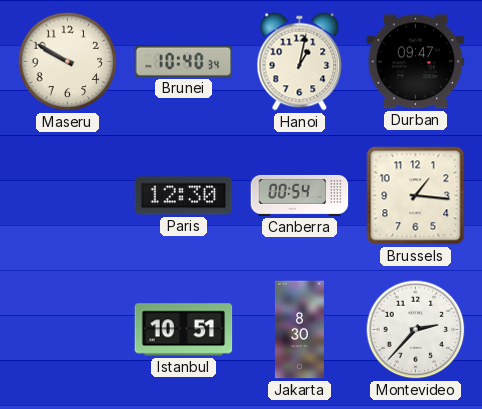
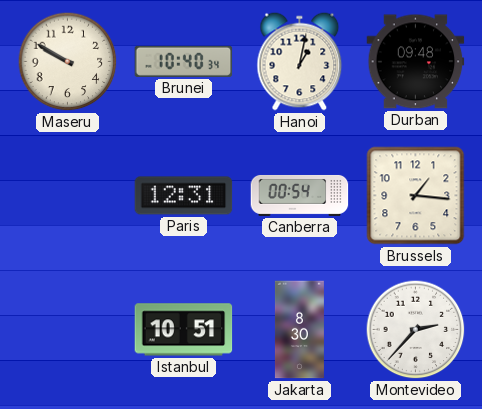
Durban: 09:47 -> 09:48
Paris: 12:30 -> 12:31
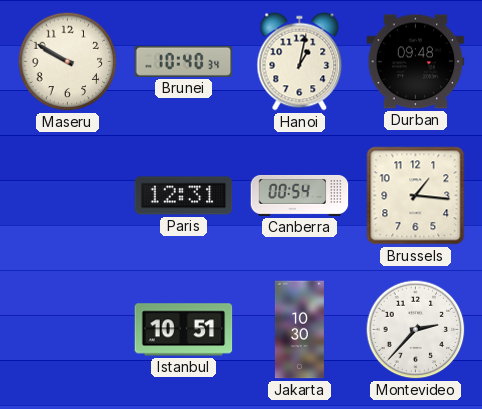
Jakarta: 8:30 -> 10:30
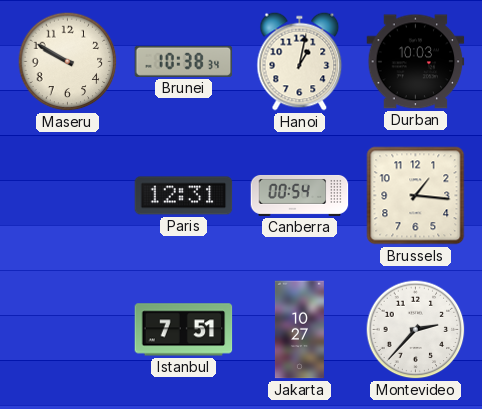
Brunei: 10:40 -> 10:38
Durban: 09:48 -> 10:03
Istanbul: 10:51 -> 7:51
Jakarta: 10:30 -> 10:27
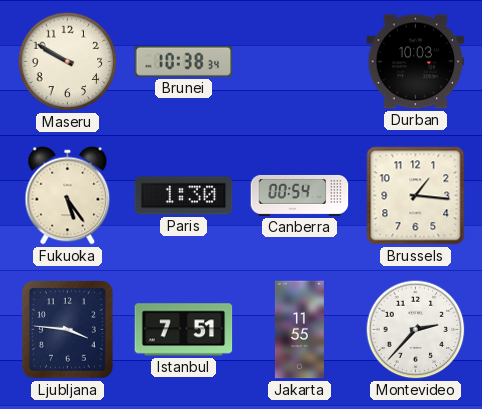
Hanoi: 1:02 -> none
Fukuoka: none -> 5:24
Paris: 12:31 -> 1:30
Ljubljana: none -> 3:46
Jakarta: 10:27 -> 11:55
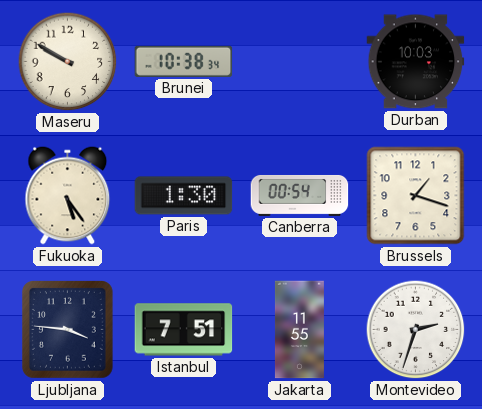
Brussels: 1:16 -> 1:18
Montevideo: 2:37 -> 2:33
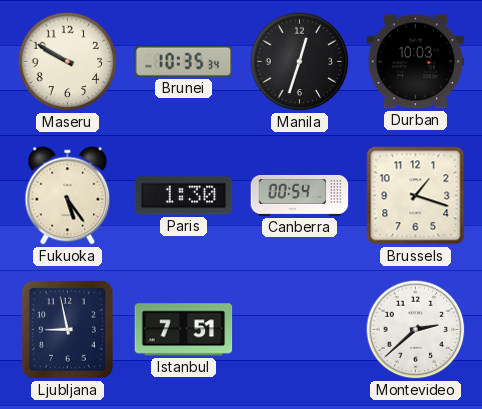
Brunei: 10:38 -> 10:35
Manila: none -> 12:33
Ljubljana: 3:46 -> 8:58
Jakarta: 11:55 -> none
Montevideo: 2:33 -> 2:38
